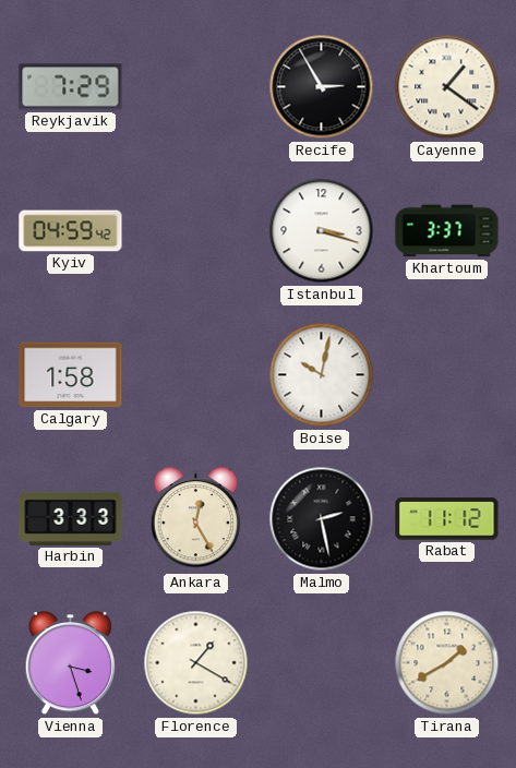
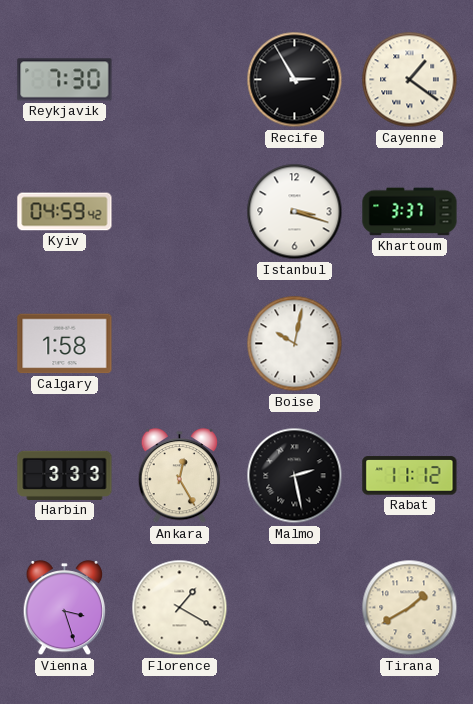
Reykjavik: 7:29 -> 7:30
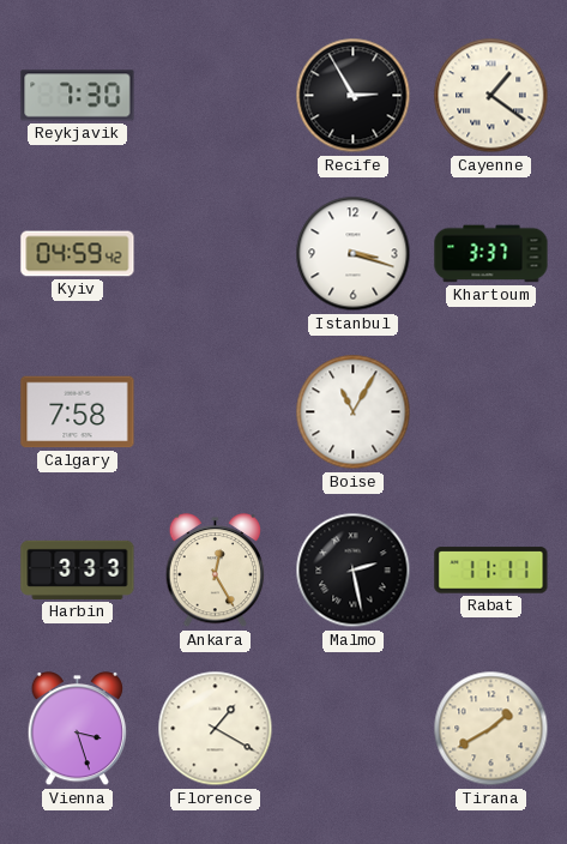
Calgary: 1:58 -> 7:58
Boise: 10:02 -> 11:05
Rabat: 11:12 -> 11:11
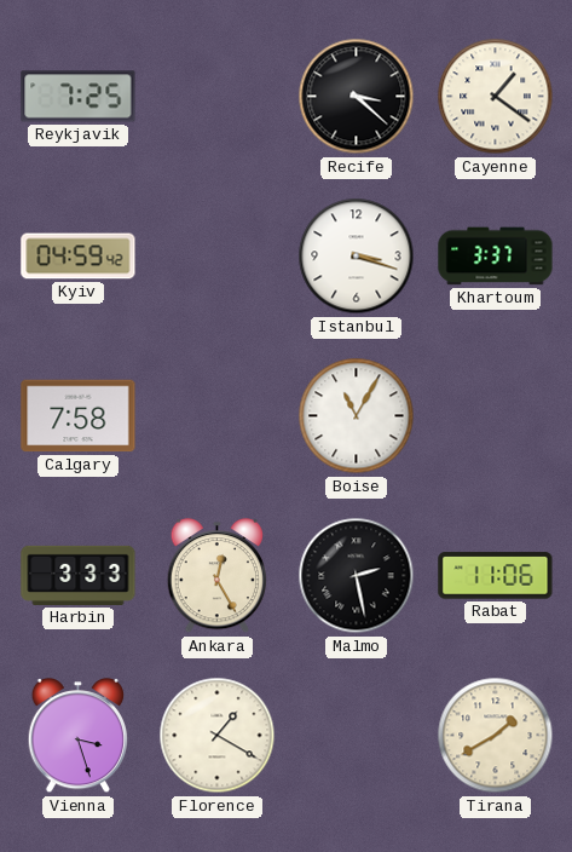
Reykjavik: 7:30 -> 7:25
Recife: 2:55 -> 3:22
Rabat: 11:11 -> 11:06
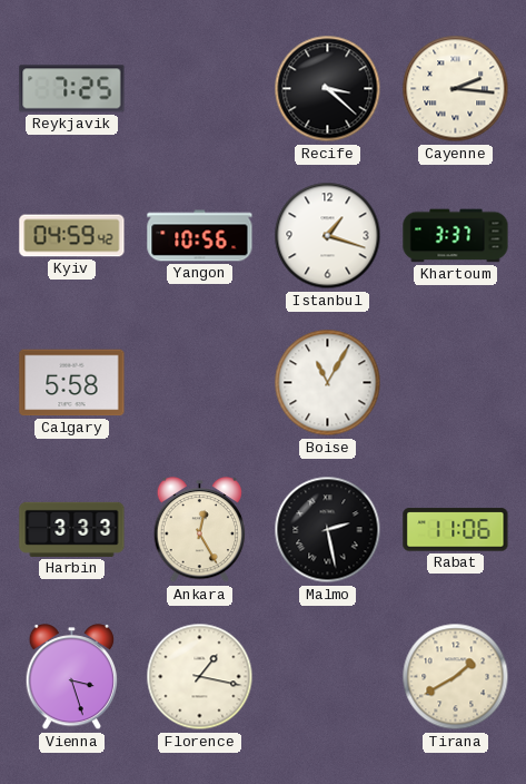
Cayenne: 1:21 -> 2:16
Yangon: none -> 10:56
Istanbul: 3:18 -> 1:18
Calgary: 7:58 -> 5:58
Florence: 1:20 -> 1:17
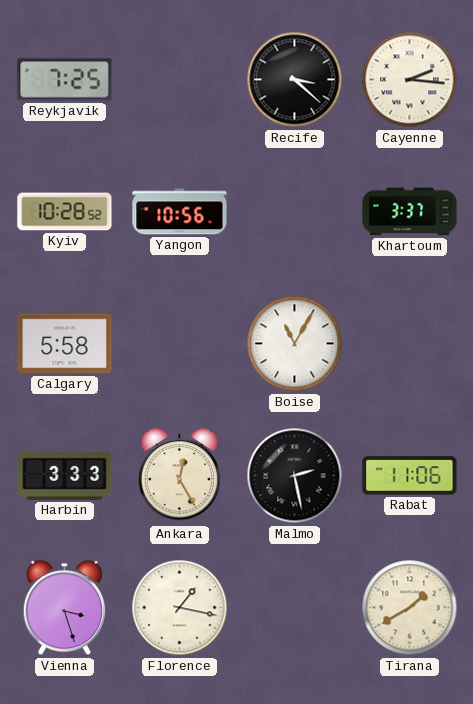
Kyiv: 04:59 -> 10:28
Istanbul: 1:18 -> none
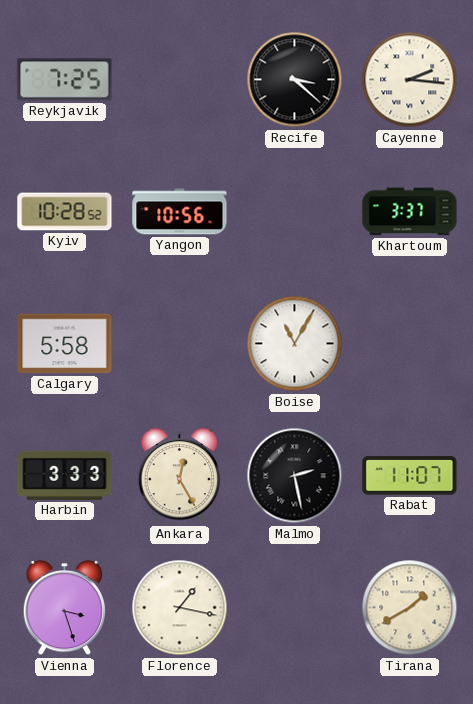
Rabat: 11:06 -> 11:07
